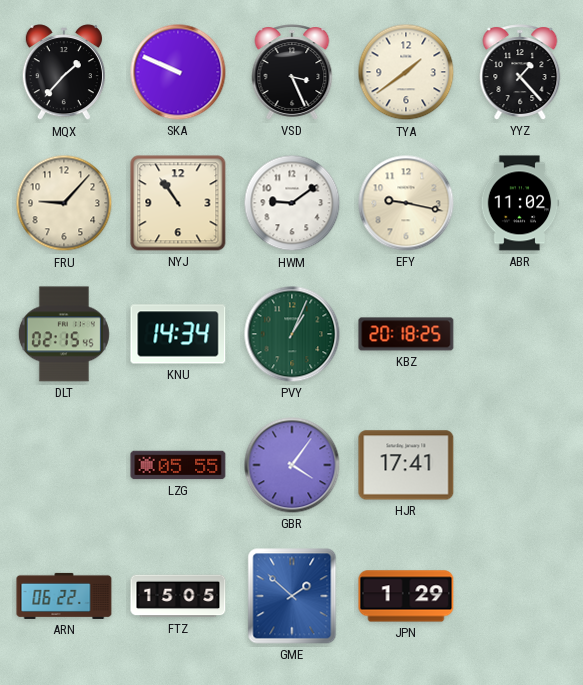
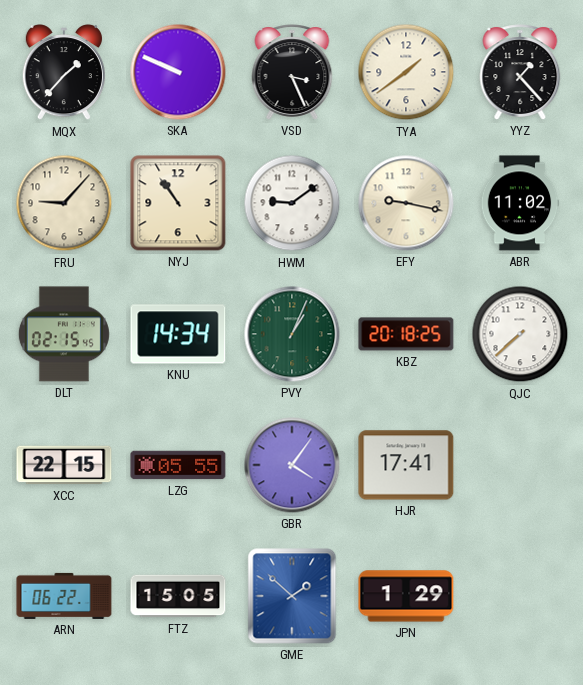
QJC: none -> 7:38
XCC: none -> 22:15
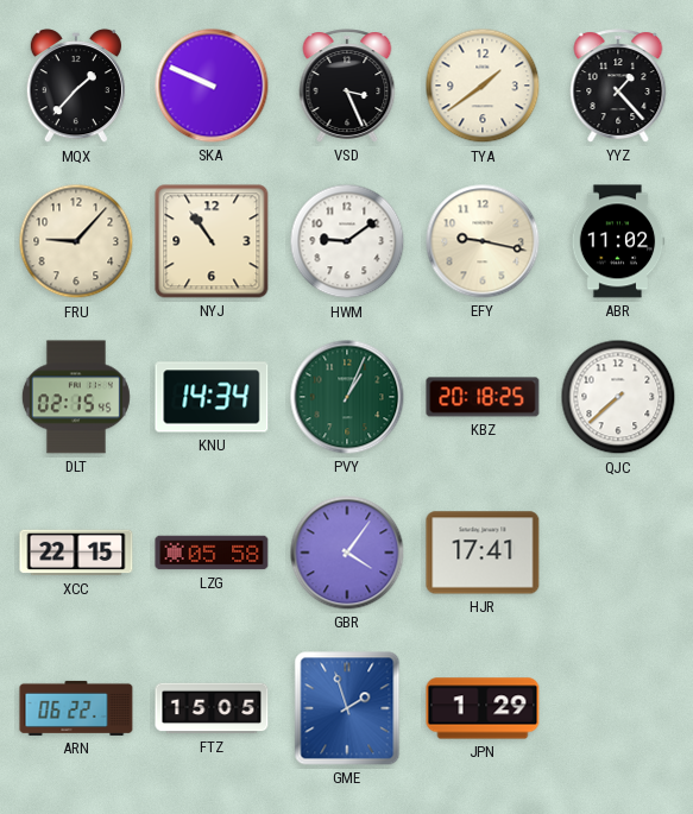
LZG: 05:55 -> 05:58
GME: 1:52 -> 1:57
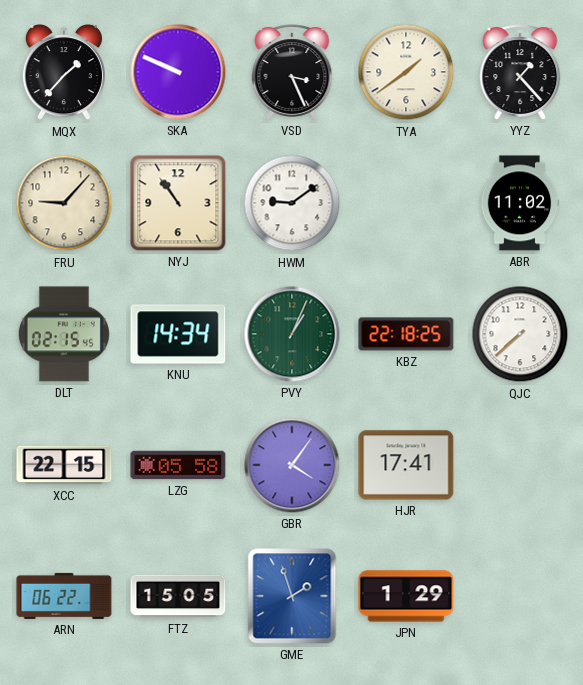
EFY: 9:17 -> none
KBZ: 20:18 -> 22:18
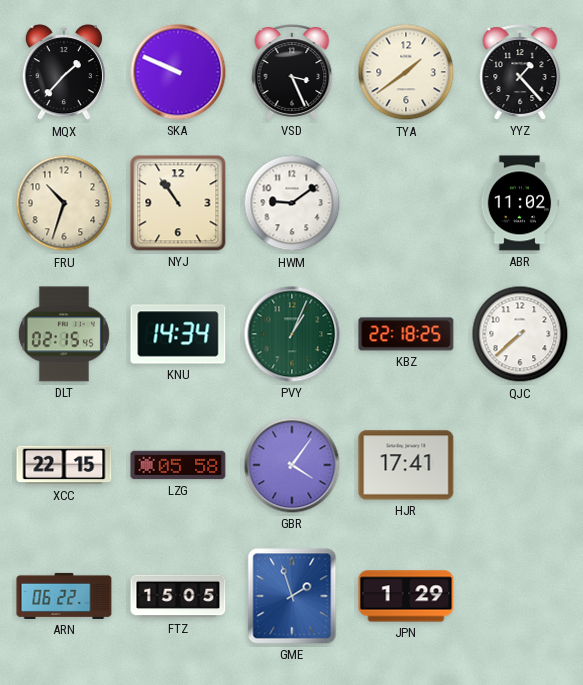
FRU: 9:07 -> 10:33
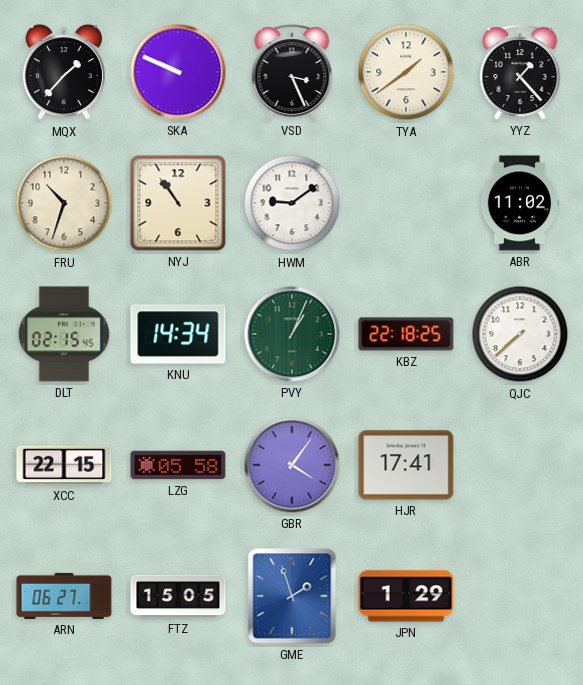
ARN: 06:22 -> 06:27
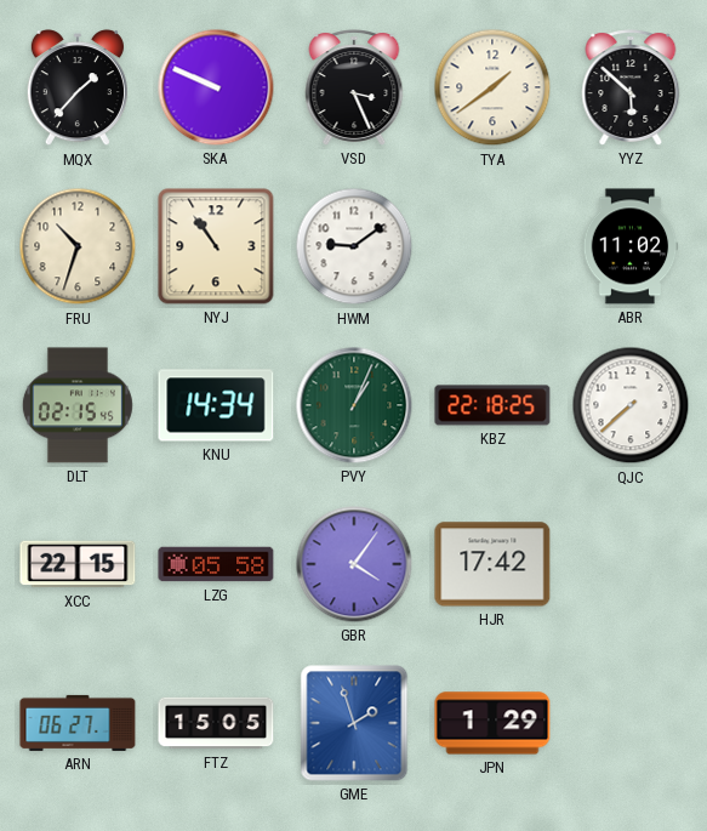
YYZ: 1:23 -> 5:52
HJR: 17:41 -> 17:42
